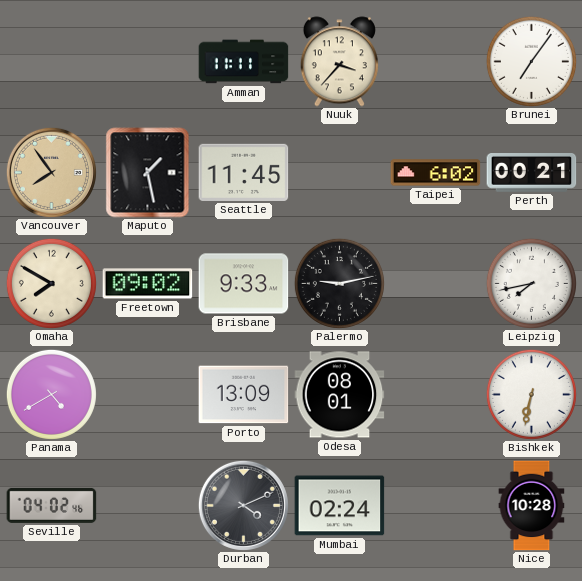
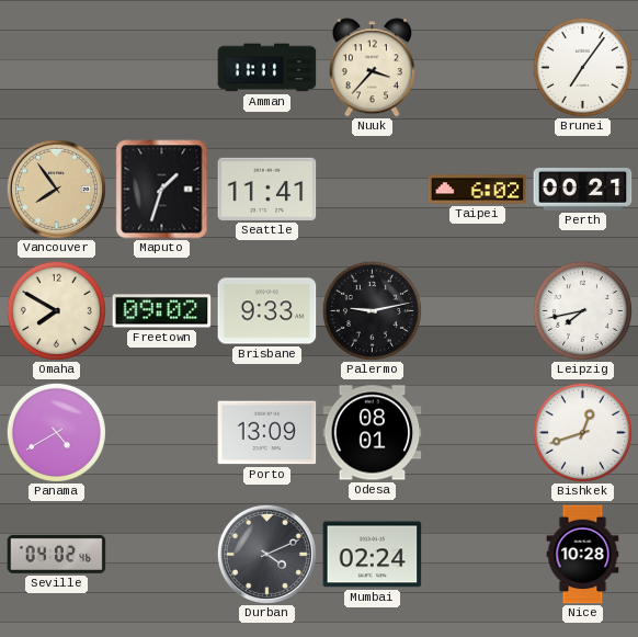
Maputo: 1:28 -> 1:33
Seattle: 11:45 -> 11:41
Bishkek: 6:32 -> 12:42
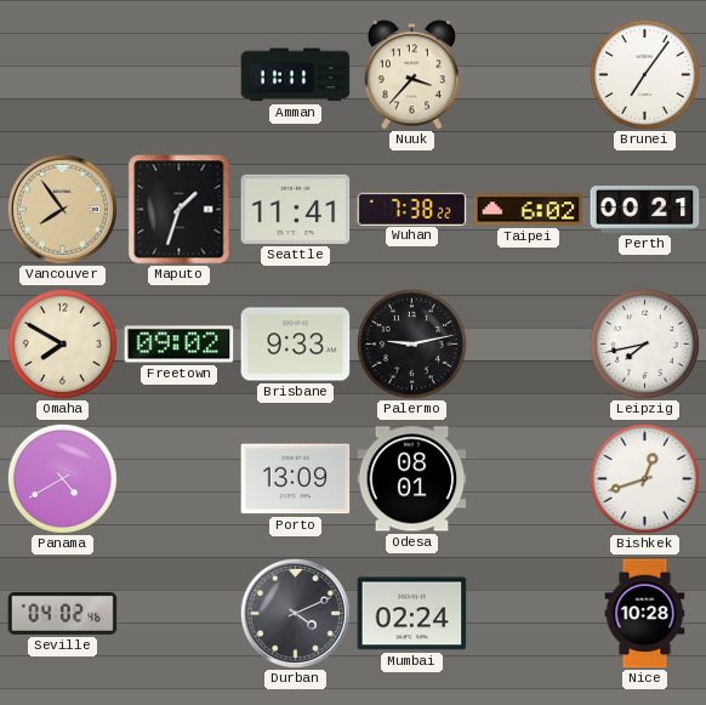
Wuhan: none -> 7:38
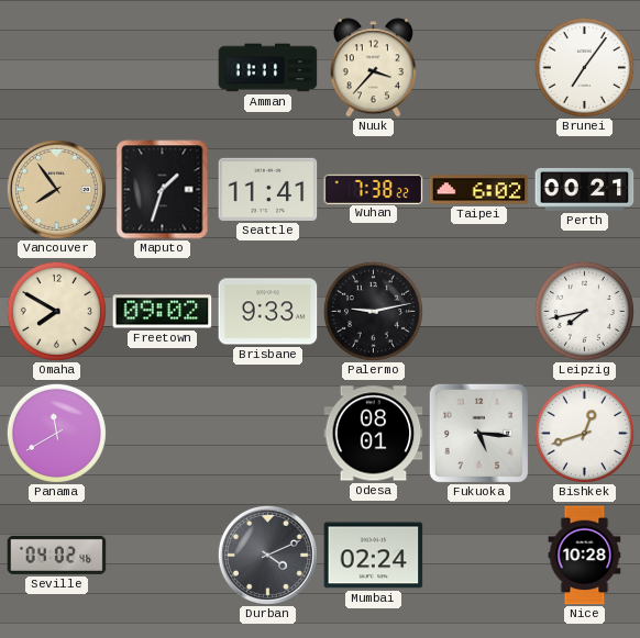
Panama: 4:40 -> 11:40
Porto: 13:09 -> none
Fukuoka: none -> 5:16
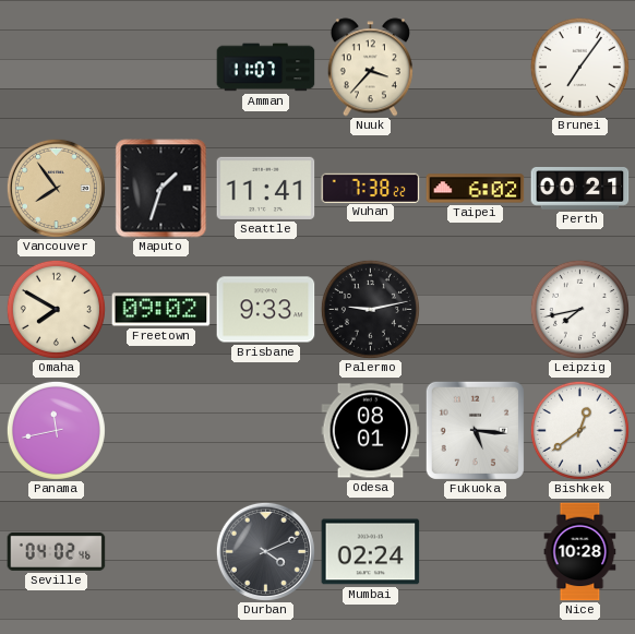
Amman: 11:11 -> 11:07
Panama: 11:40 -> 11:43
Bishkek: 12:42 -> 12:39
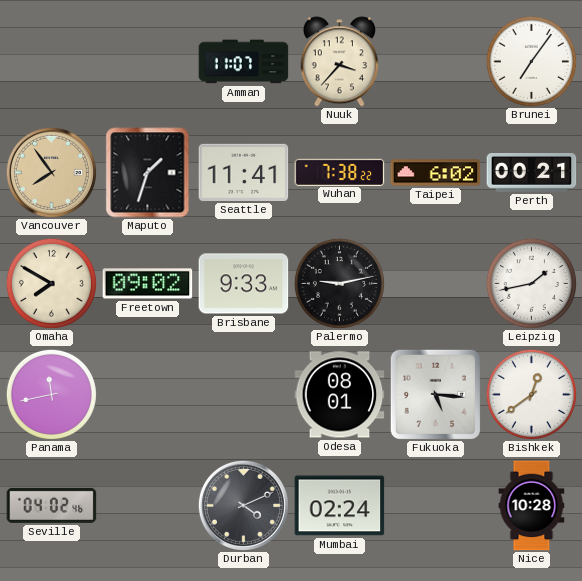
Leipzig: 7:43 -> 1:43
